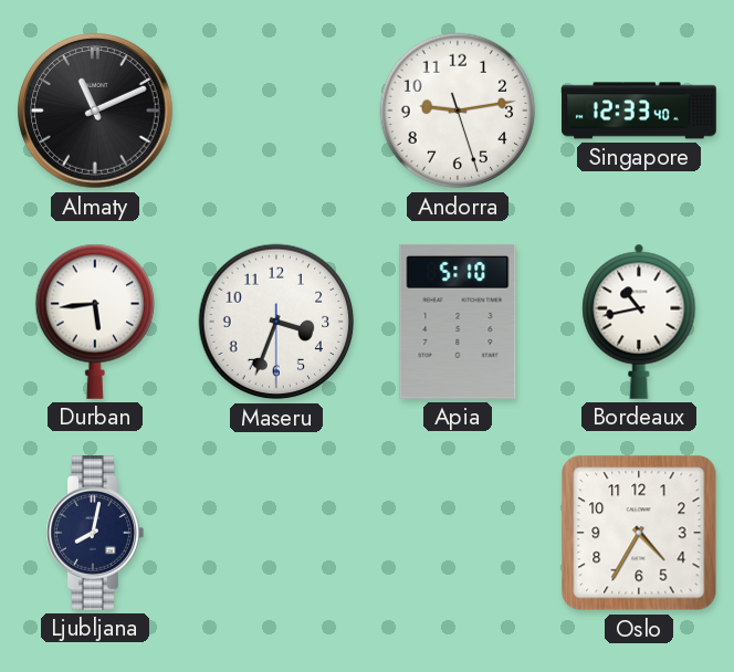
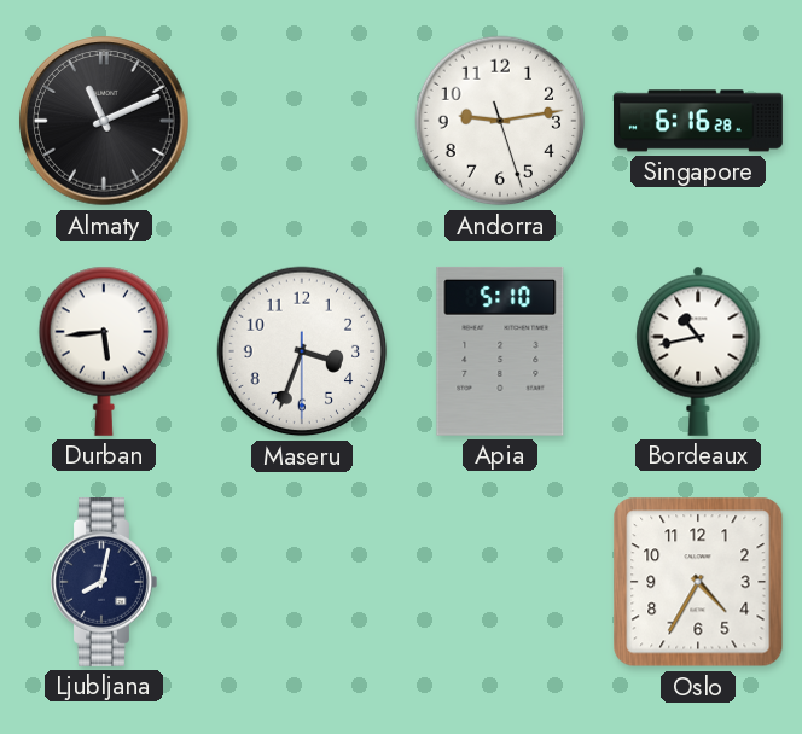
Singapore: 12:33 -> 6:16
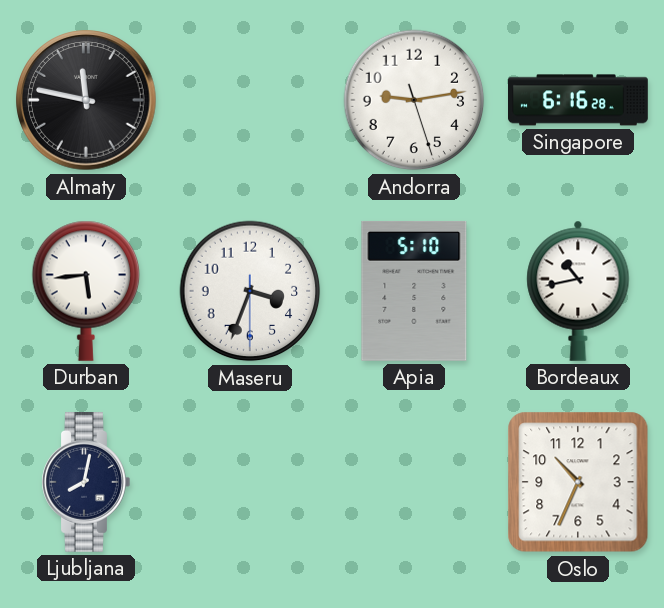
Almaty: 11:11 -> 11:47
Oslo: 4:35 -> 10:34
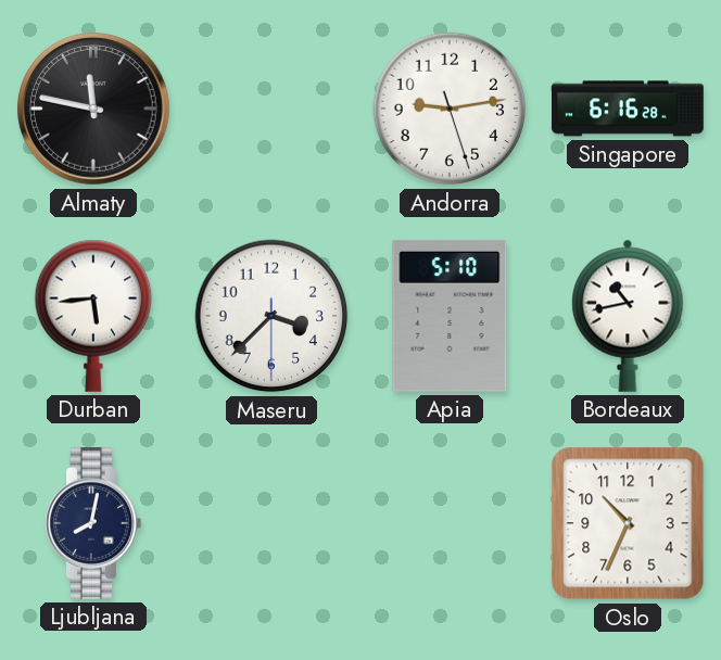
Maseru: 3:33 -> 3:37
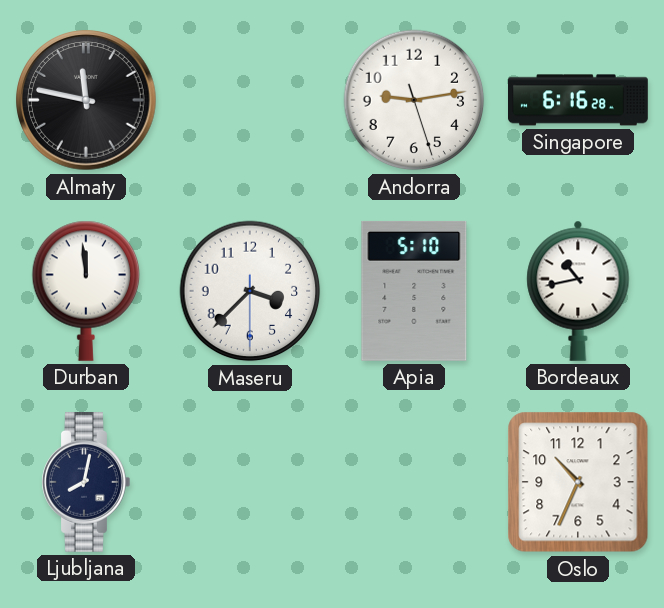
Durban: 5:44 -> 11:59
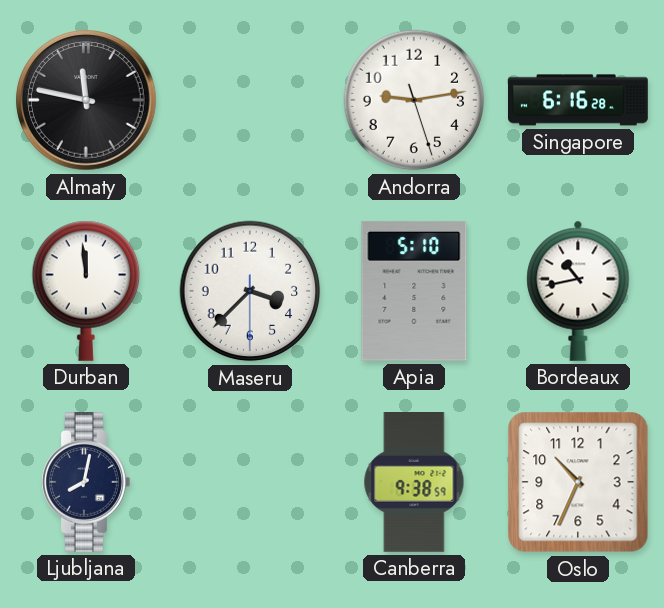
Canberra: none -> 9:38
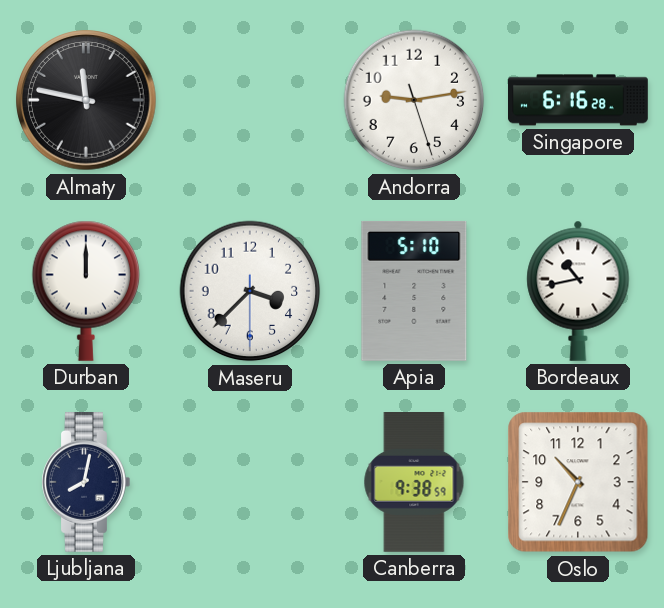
Durban: 11:59 -> 12:00
